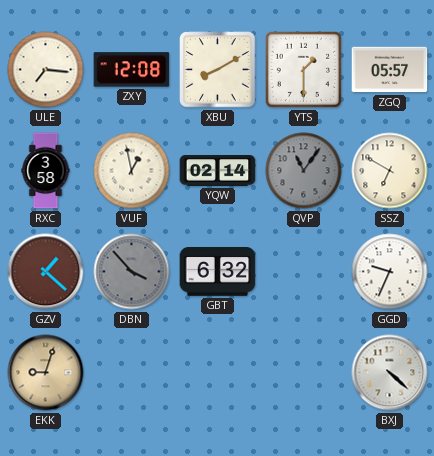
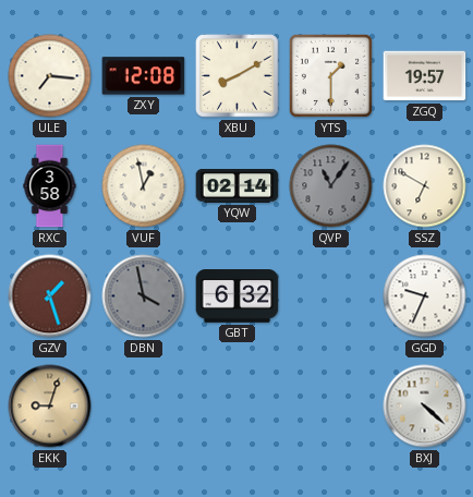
ZGQ: 05:57 -> 19:57
GZV: 1:22 -> 1:27
DBN: 3:53 -> 3:58
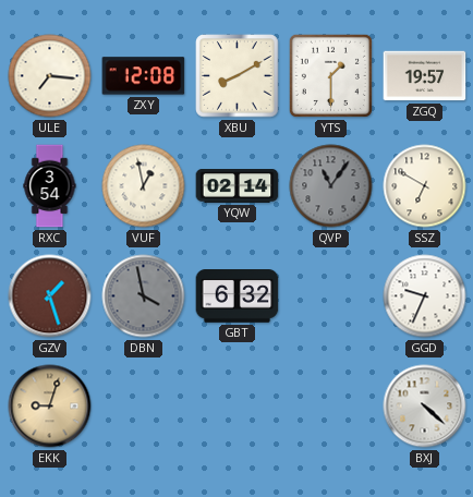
RXC: 3:58 -> 3:54
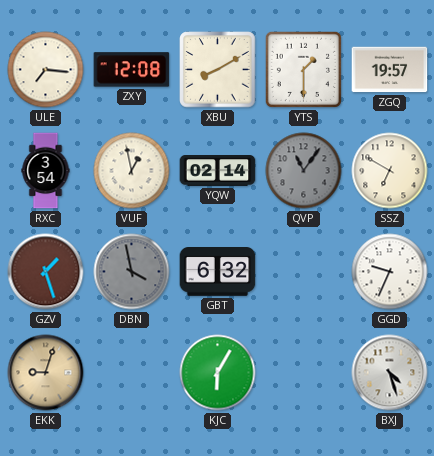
KJC: none -> 6:05
BXJ: 4:22 -> 4:27
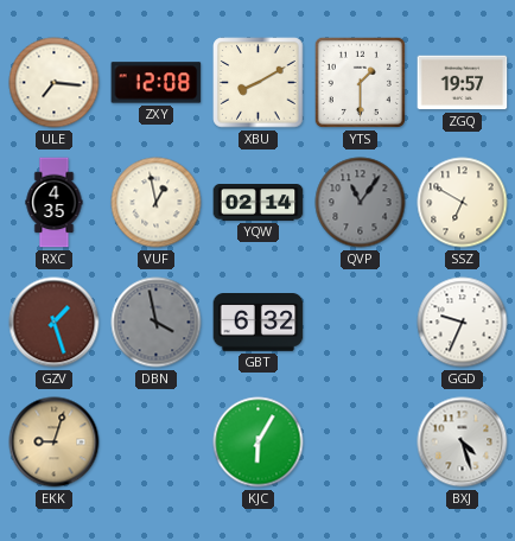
RXC: 3:54 -> 4:35
